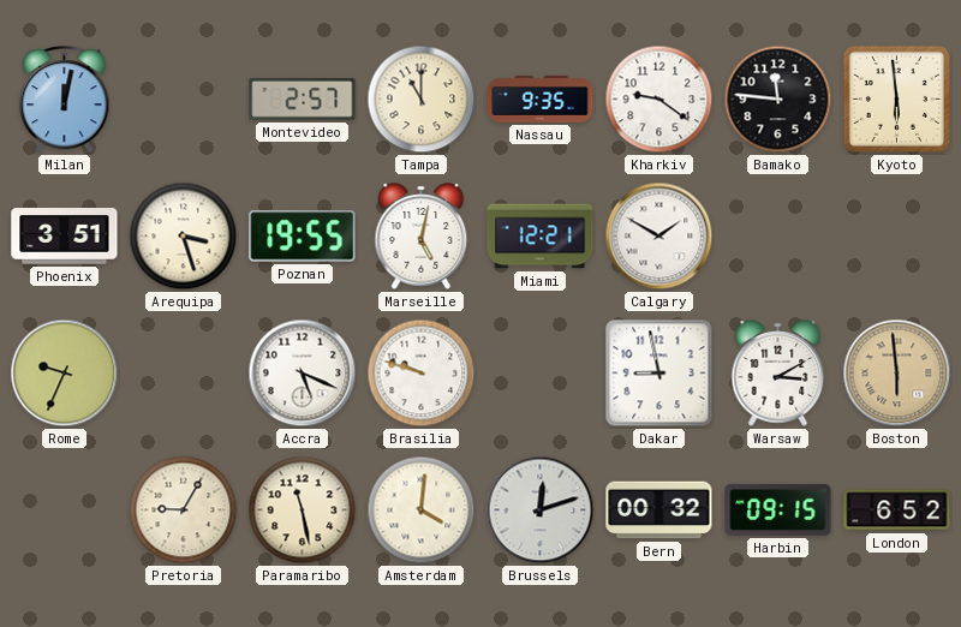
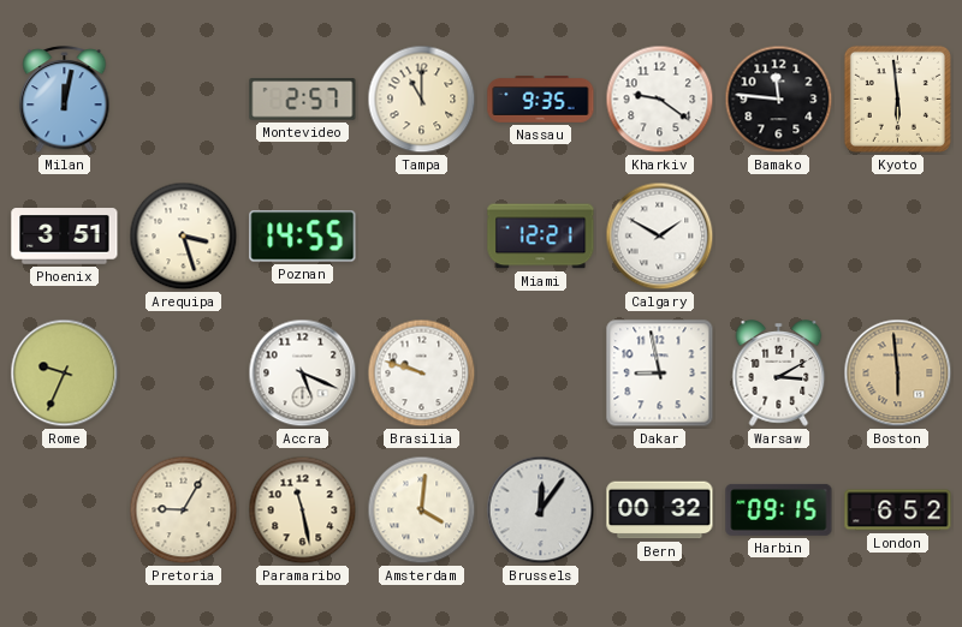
Poznan: 19:55 -> 14:55
Marseille: 5:02 -> none
Brussels: 12:12 -> 12:06
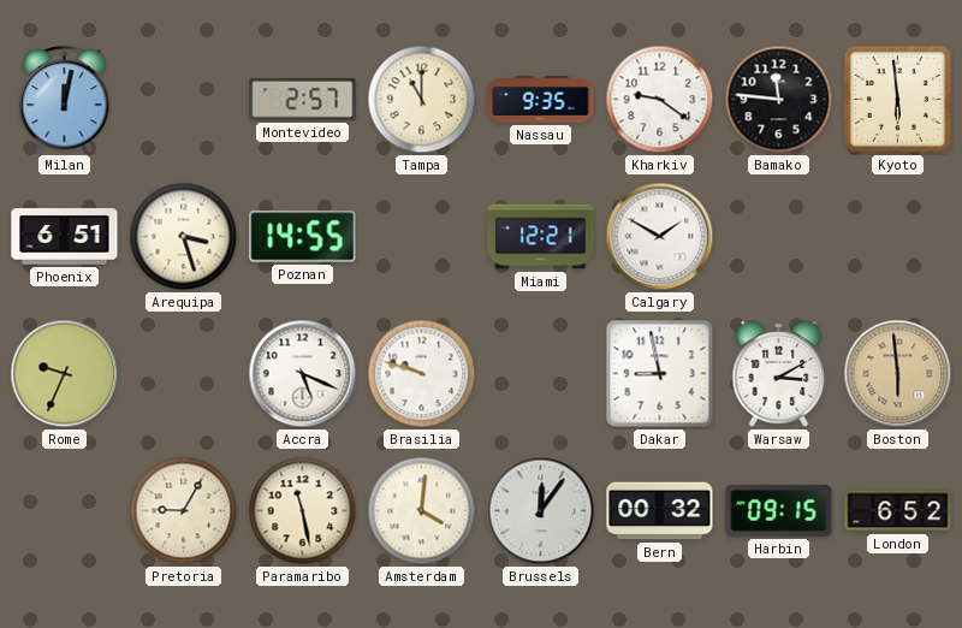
Phoenix: 3:51 -> 6:51
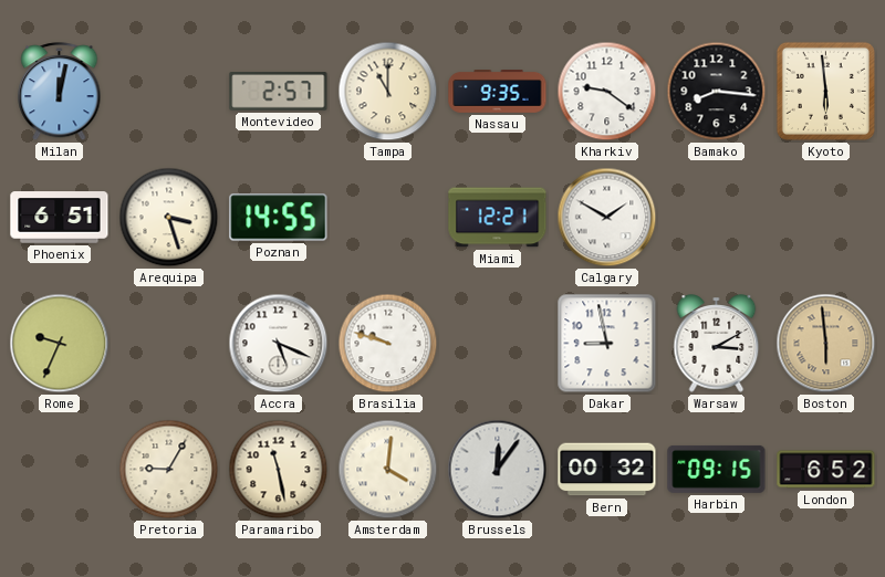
Bamako: 11:46 -> 8:16
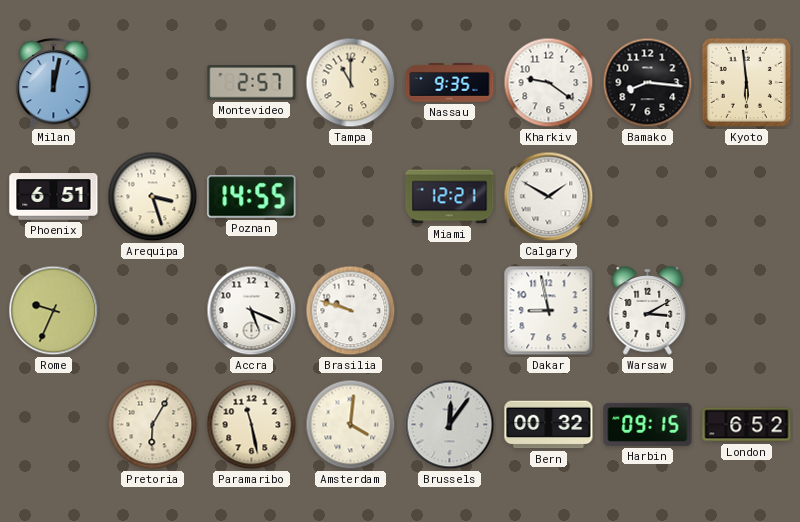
Boston: 5:59 -> none
Pretoria: 9:05 -> 6:05
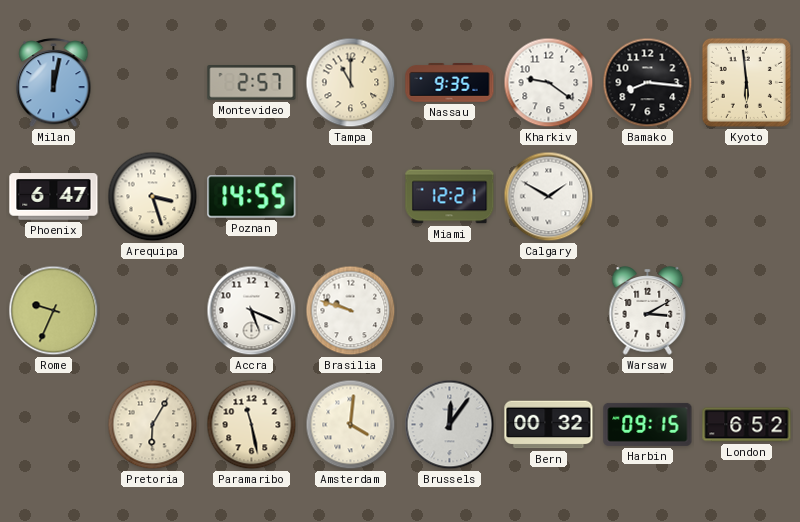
Phoenix: 6:51 -> 6:47
Dakar: 8:58 -> none
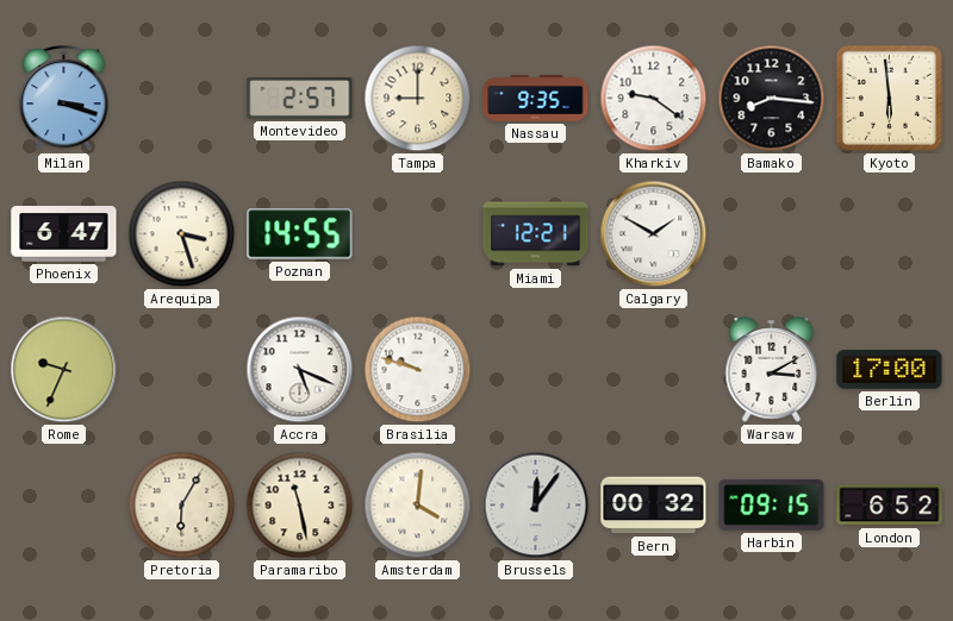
Milan: 12:02 -> 3:18
Tampa: 11:00 -> 9:00
Berlin: none -> 17:00
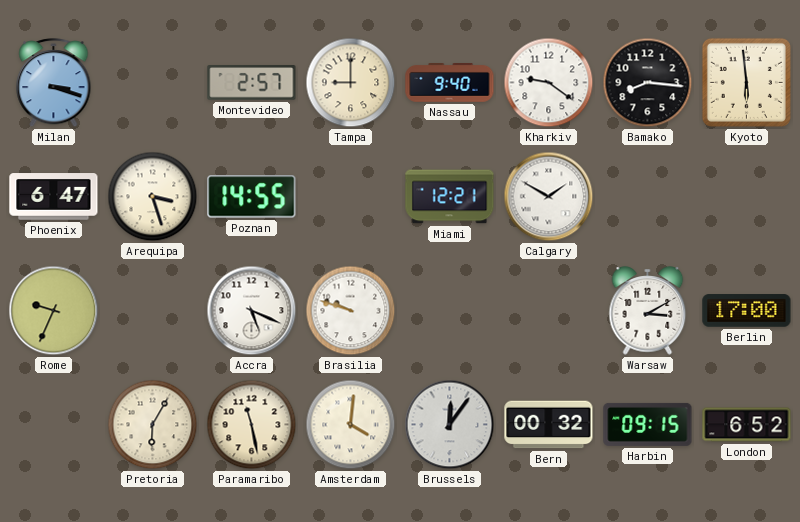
Nassau: 9:35 -> 9:40
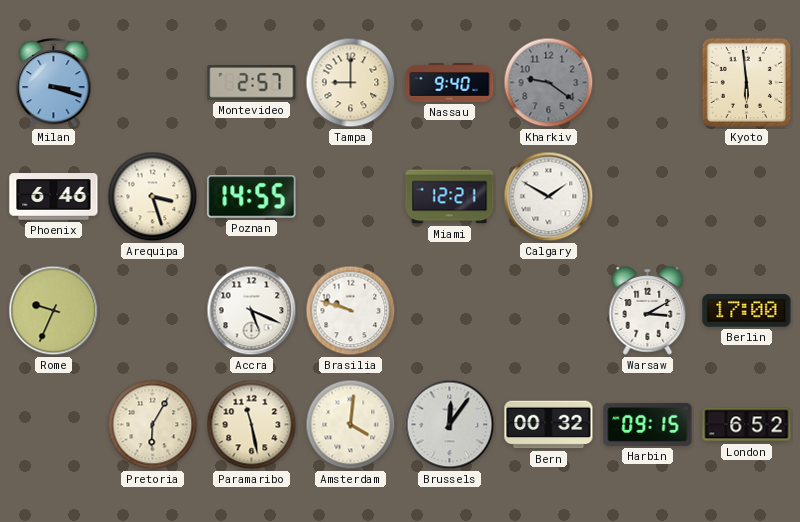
Kharkiv dial: white -> grey
Bamako: 8:16 -> none
Phoenix: 6:47 -> 6:46
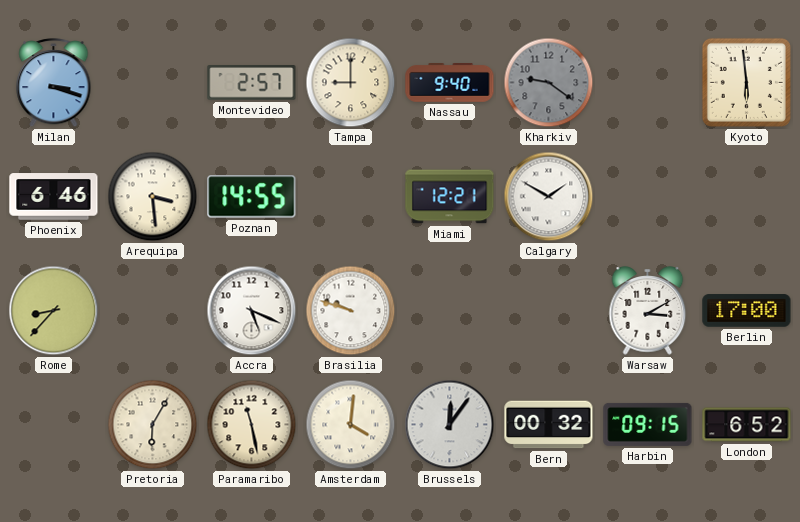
Arequipa: 3:27 -> 3:29
Rome: 9:34 -> 8:37
